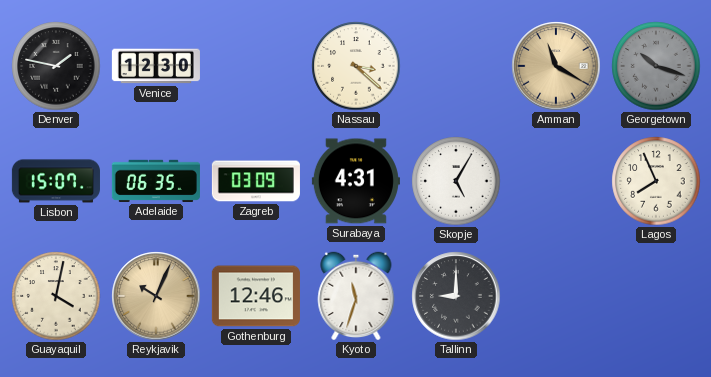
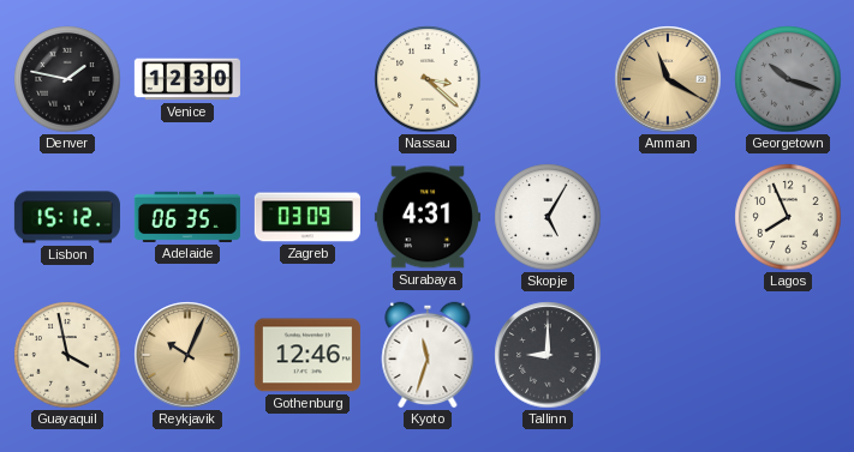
Lisbon: 15:07 -> 15:12
Guayaquil: 4:02 -> 3:58
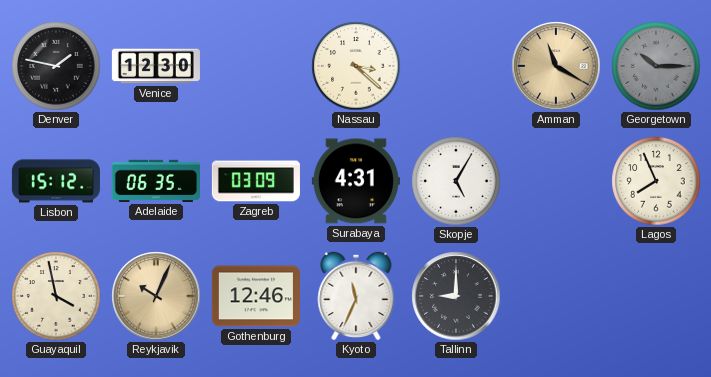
Georgetown: 10:18 -> 10:15
Kyoto: 11:33 -> 11:34
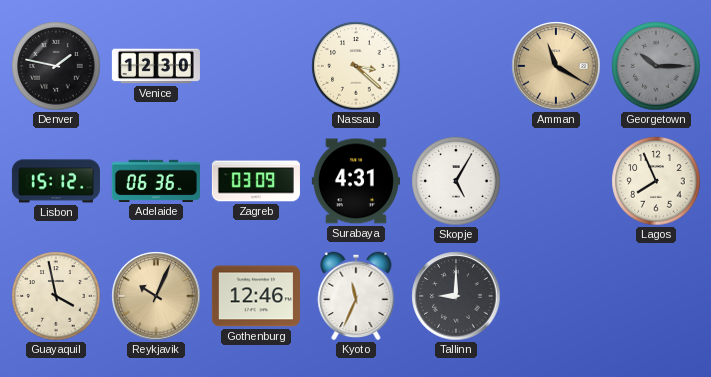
Adelaide: 06:35 -> 06:36
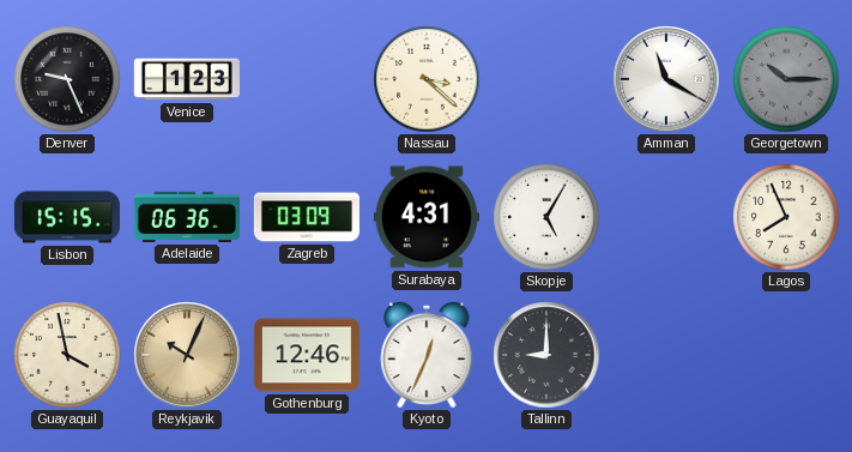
Denver: 1:47 -> 9:26
Venice: 12:30 -> 1:23
Amman dial: champagne -> white
Lisbon: 15:12 -> 15:15
Kyoto: 11:34 -> 12:34
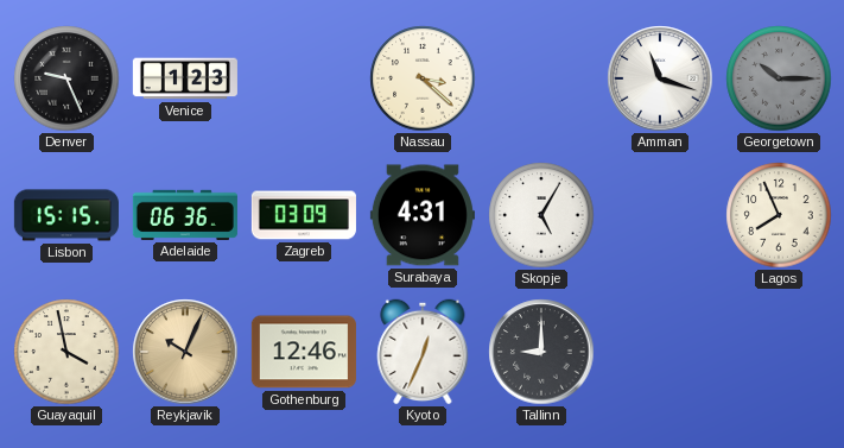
Amman: 11:20 -> 11:18
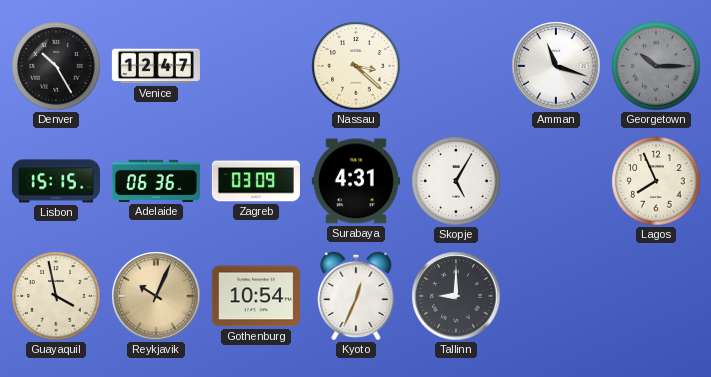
Denver: 9:26 -> 10:25
Venice: 1:23 -> 12:47
Gothenburg: 12:46 -> 10:54
